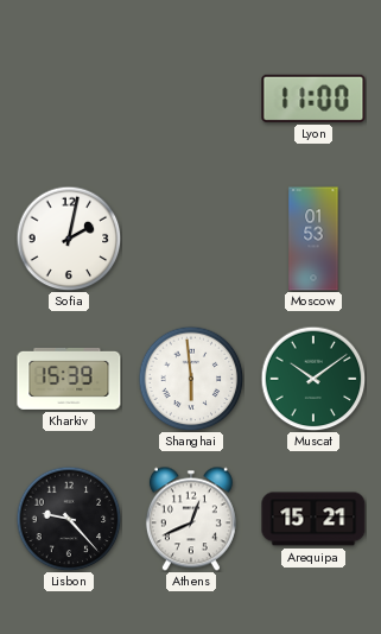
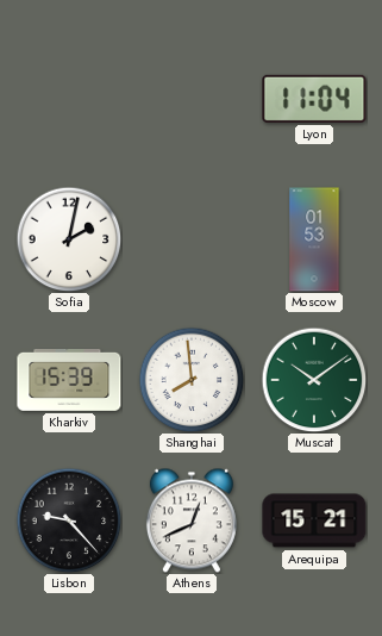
Lyon: 11:00 -> 11:04
Shanghai: 5:59 -> 7:59
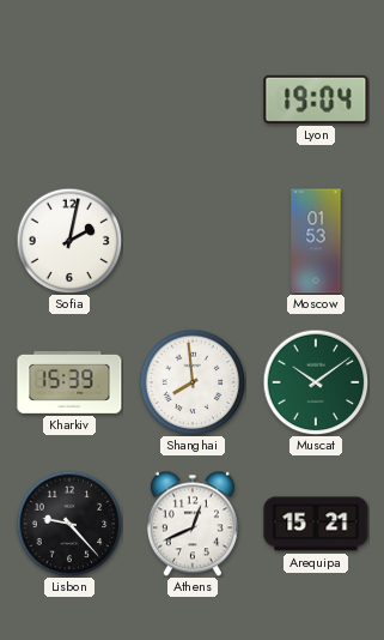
Lyon: 11:04 -> 19:04
